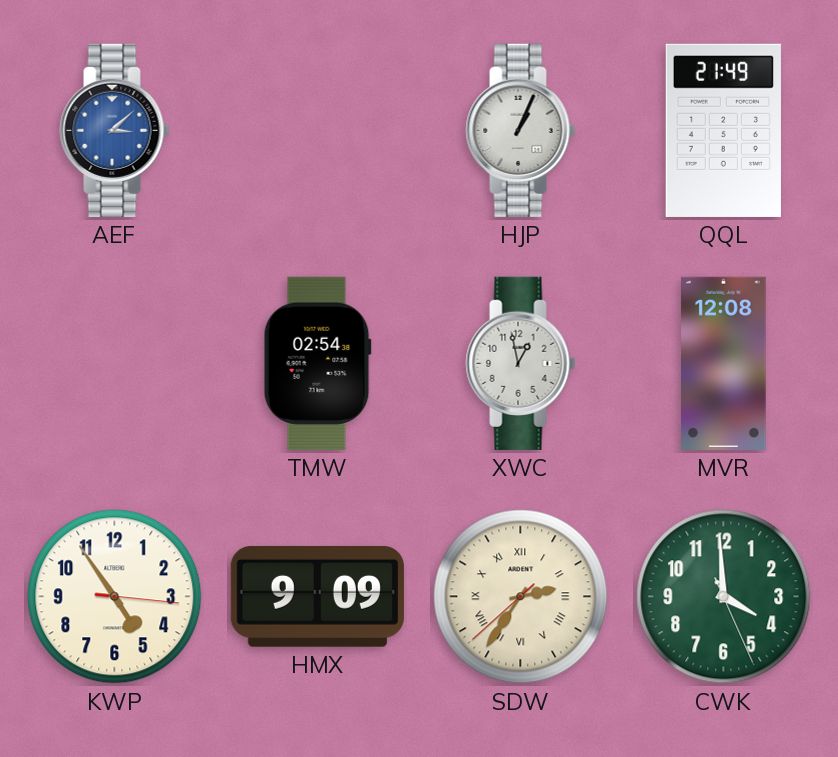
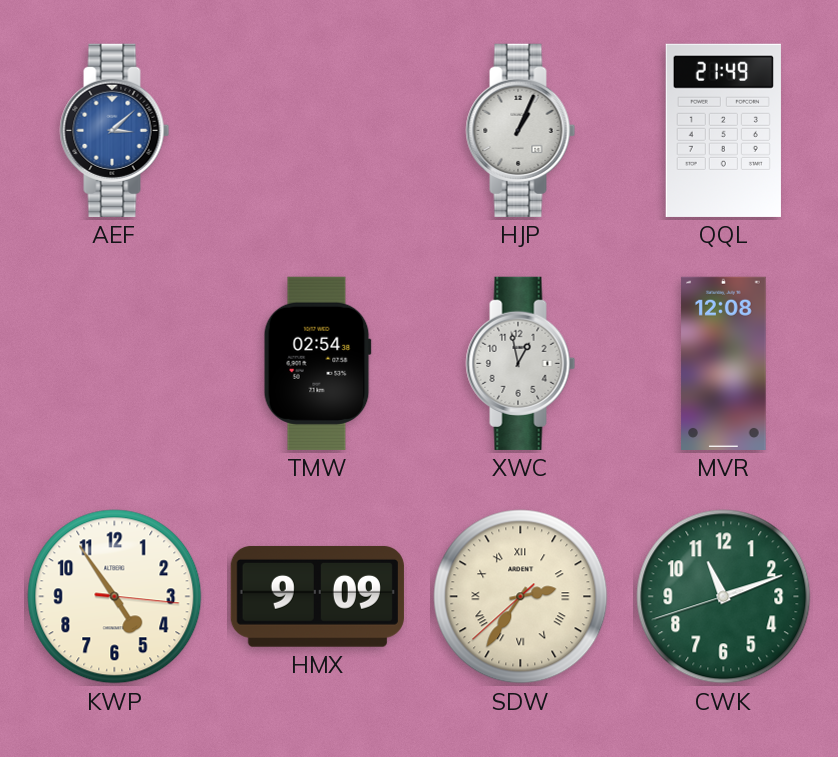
CWK: 3:59 -> 11:11
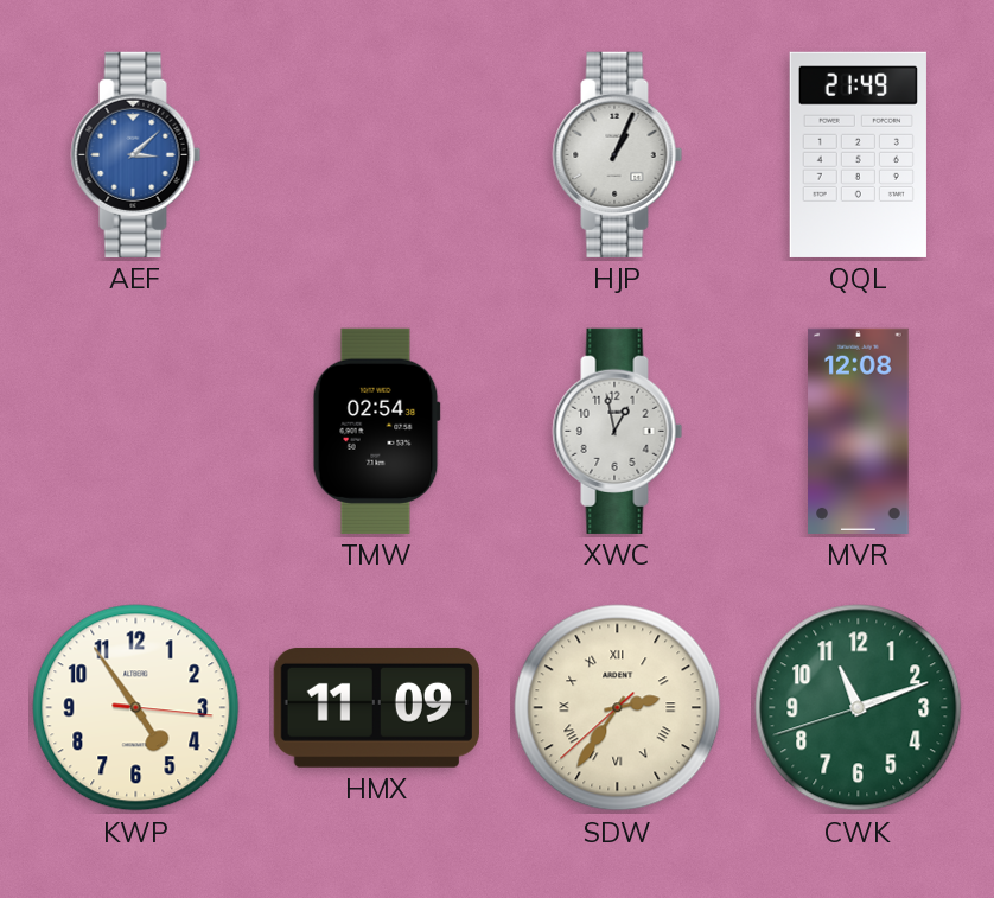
HMX: 9:09 -> 11:09
